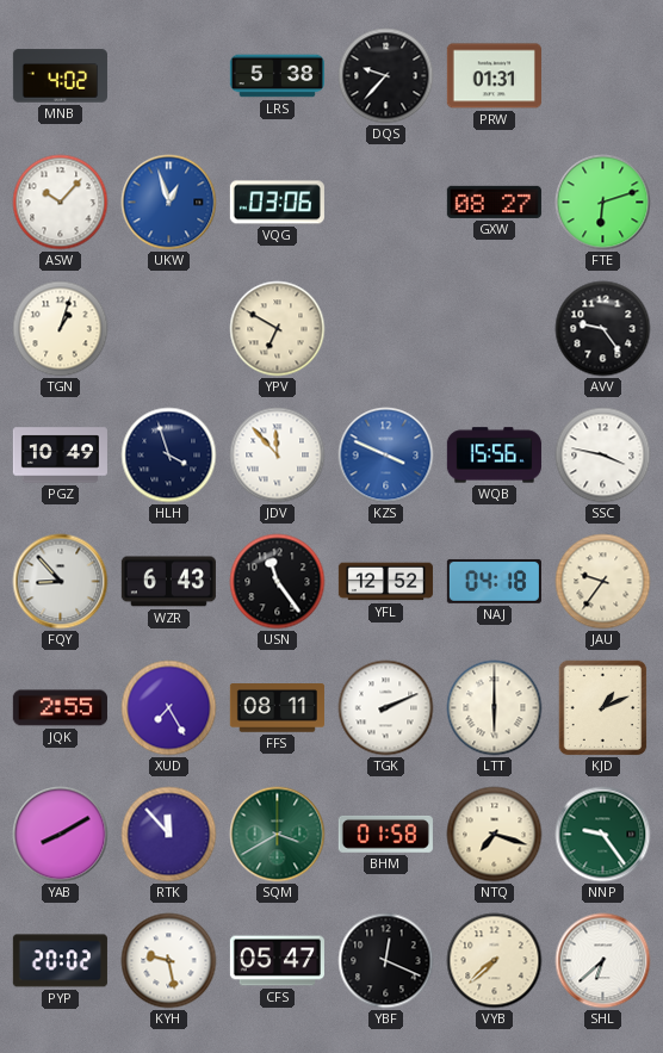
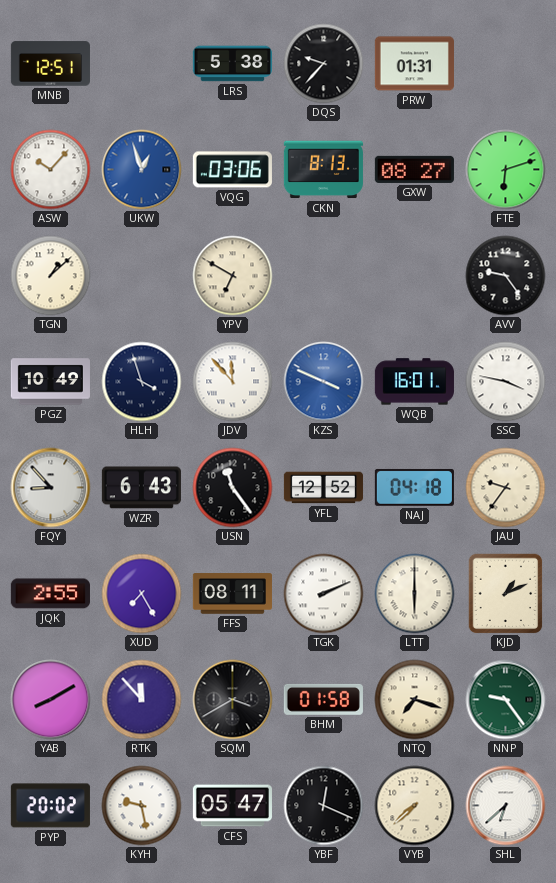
MNB: 4:02 -> 12:51
CKN: none -> 8:13
TGN: 1:03 -> 1:08
WQB: 15:56 -> 16:01
SQM dial: green -> black
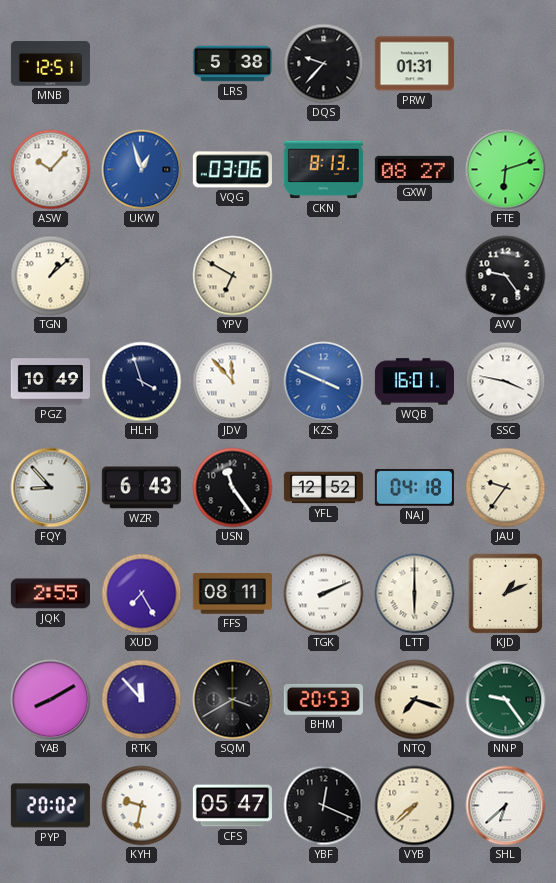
BHM: 01:58 -> 20:53
KYH: 9:28 -> 9:32
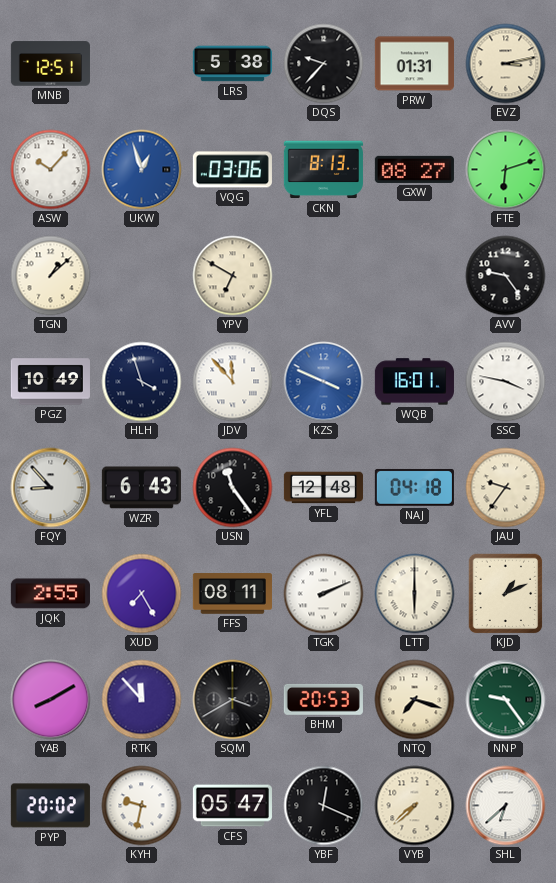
EVZ: none -> 3:13
YFL: 12:52 -> 12:48
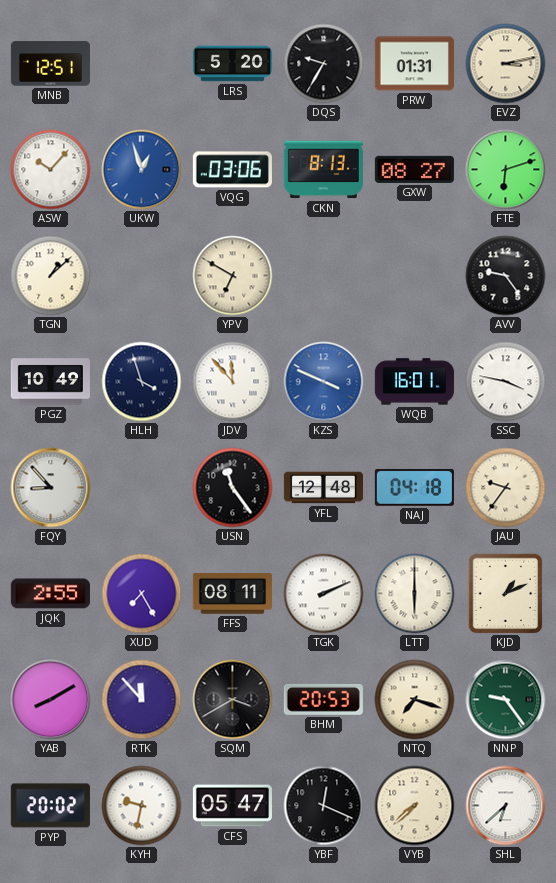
LRS: 5:38 -> 5:20
DQS: 9:37 -> 9:35
WZR: 6:43 -> none
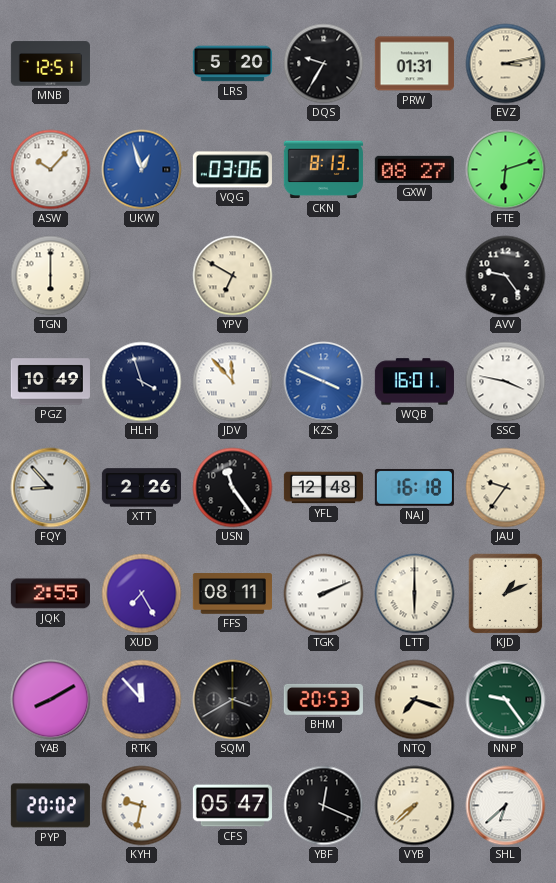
TGN: 1:08 -> 6:00
XTT: none -> 2:26
NAJ: 04:18 -> 16:18
